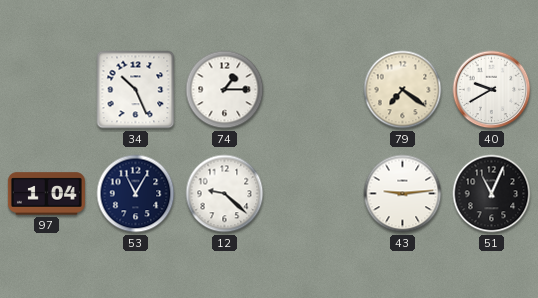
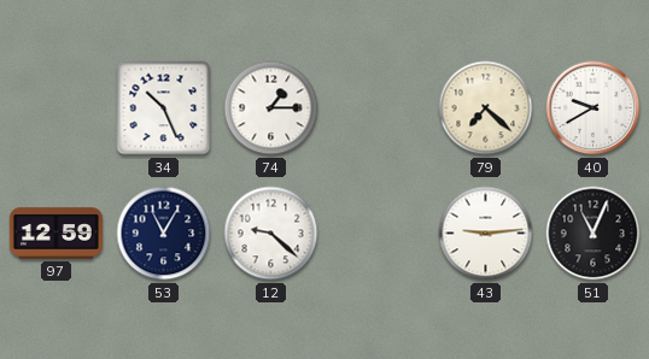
79: 7:21 -> 7:22
97: 1:04 -> 12:59
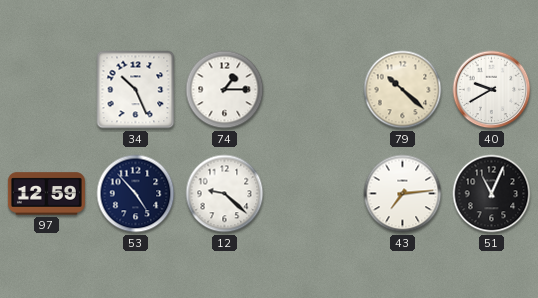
79: 7:22 -> 10:22
53: 11:05 -> 4:53
43: 9:14 -> 7:14
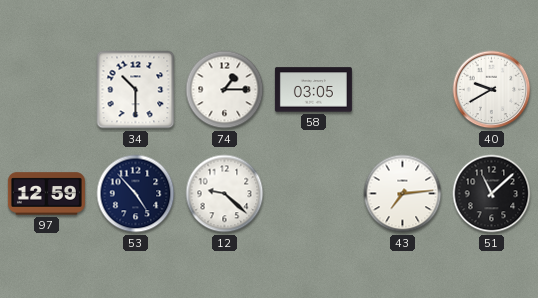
34: 10:26 -> 10:30
58: none -> 03:05
79: 10:22 -> none
51: 11:04 -> 11:08
